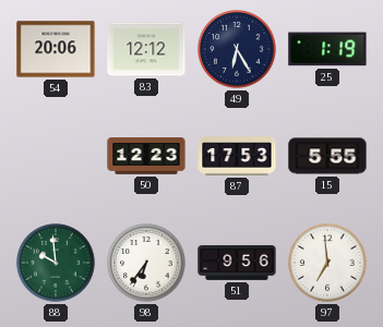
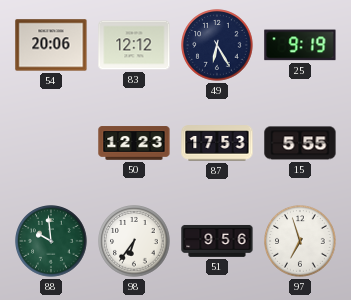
25: 1:19 -> 9:19
97: 6:59 -> 6:57
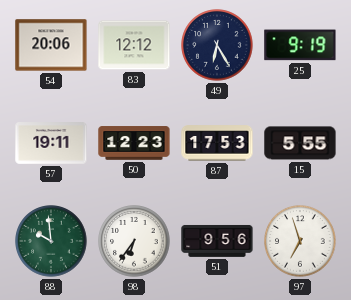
57: none -> 19:11
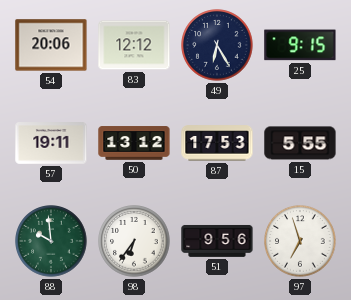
25: 9:19 -> 9:15
50: 12:23 -> 13:12
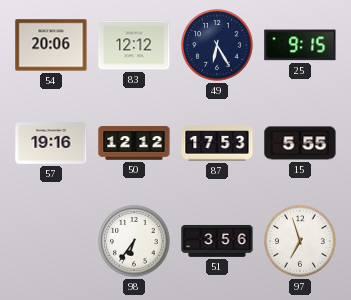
57: 19:11 -> 19:16
50: 13:12 -> 12:12
88: 9:59 -> none
51: 9:56 -> 3:56
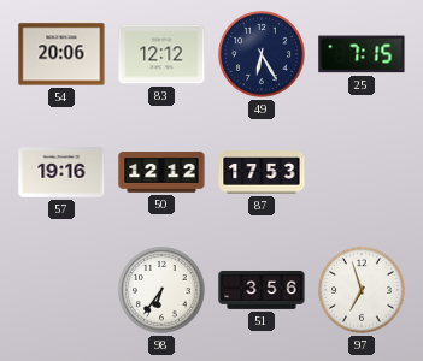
25: 9:15 -> 7:15
15: 5:55 -> none
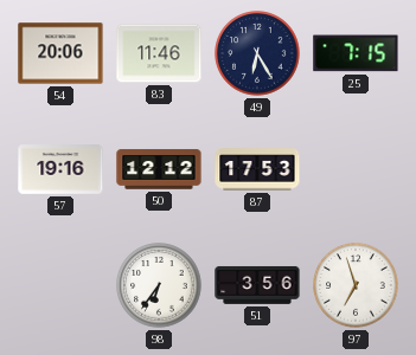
83: 12:12 -> 11:46
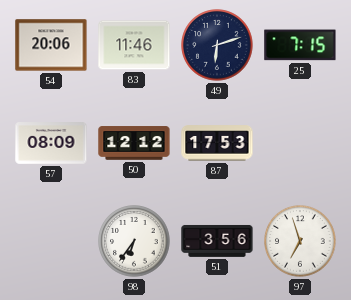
49: 6:25 -> 6:12
57: 19:16 -> 08:09
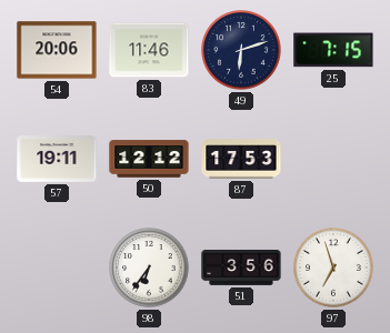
57: 08:09 -> 19:11
